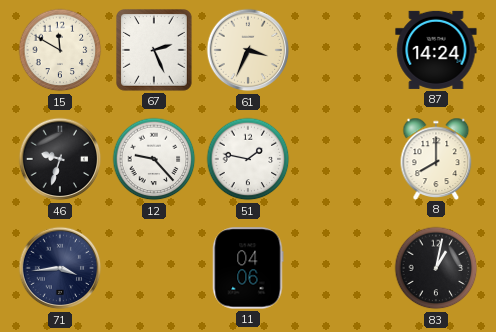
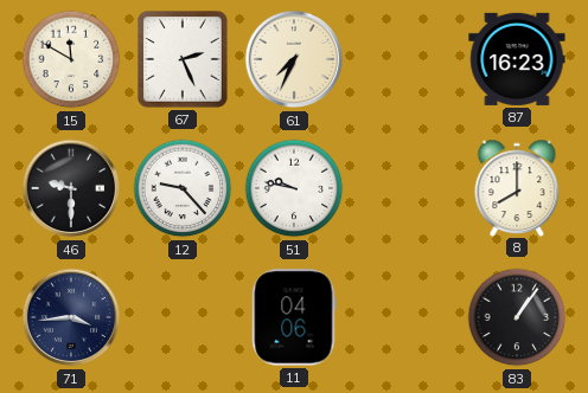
61: 3:34 -> 7:34
87: 14:24 -> 16:23
46: 9:33 -> 9:30
51: 1:47 -> 9:47
83: 1:02 -> 1:06
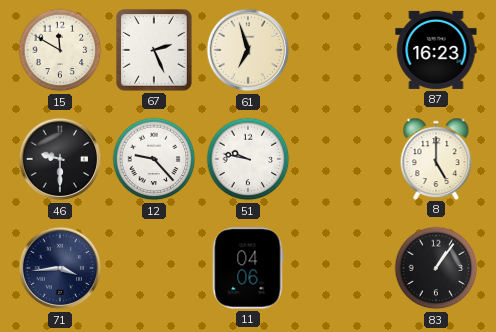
61: 7:34 -> 6:57
8: 8:00 -> 5:00
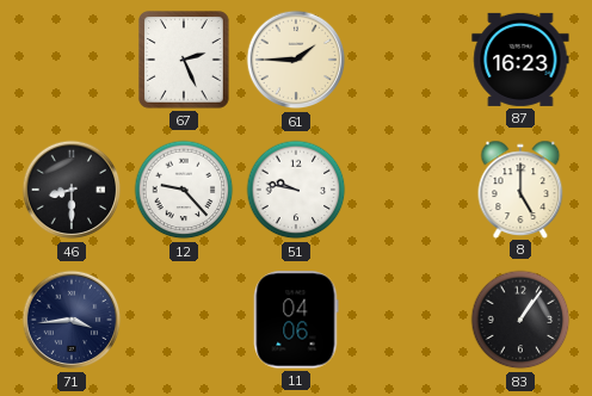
15: 11:50 -> none
61: 6:57 -> 1:45
46: 9:30 -> 8:30
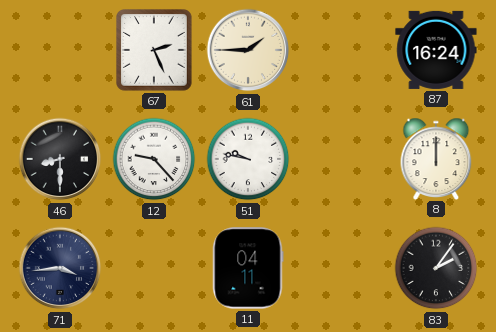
87: 16:23 -> 16:24
8: 5:00 -> 12:00
11: 04:06 -> 04:11
83: 1:06 -> 2:06
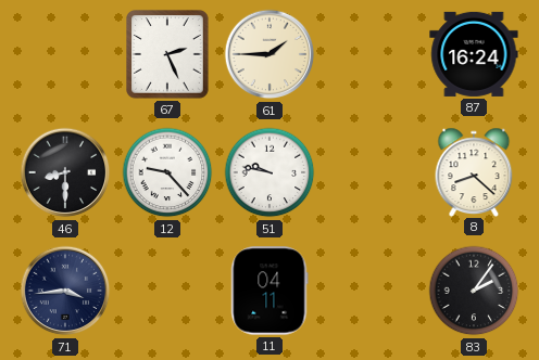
8: 12:00 -> 8:22
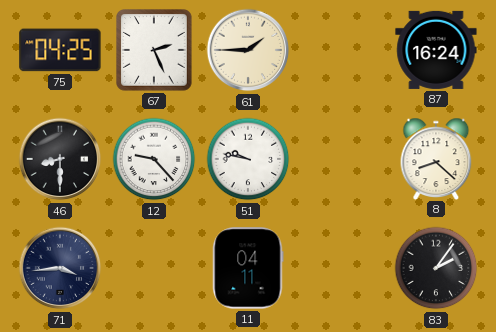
75: none -> 04:25
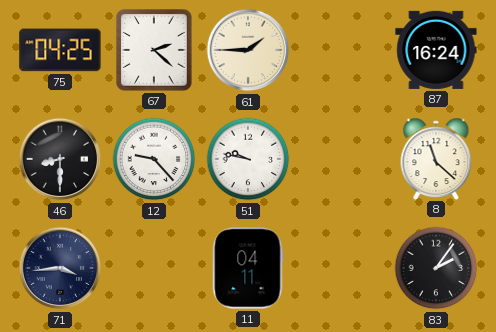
67: 2:26 -> 2:22
8: 8:22 -> 11:22
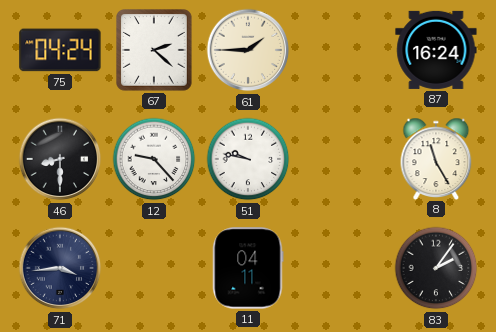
75: 04:25 -> 04:24
8: 11:22 -> 11:25
